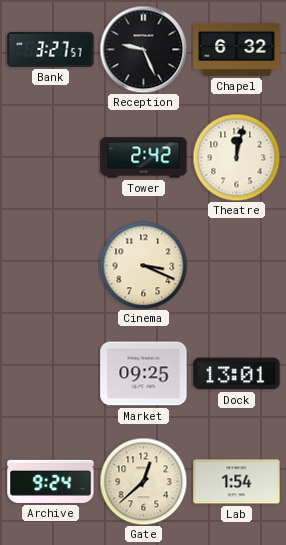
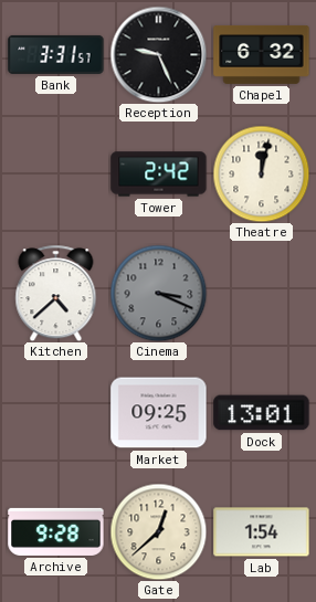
Bank: 3:27 -> 3:31
Kitchen: none -> 4:38
Cinema dial: cream -> grey
Archive: 9:24 -> 9:28
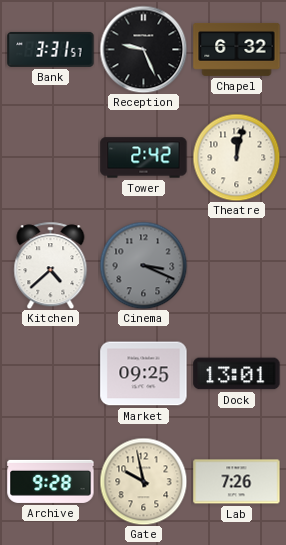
Gate: 12:38 -> 9:58
Lab: 1:54 -> 7:26
